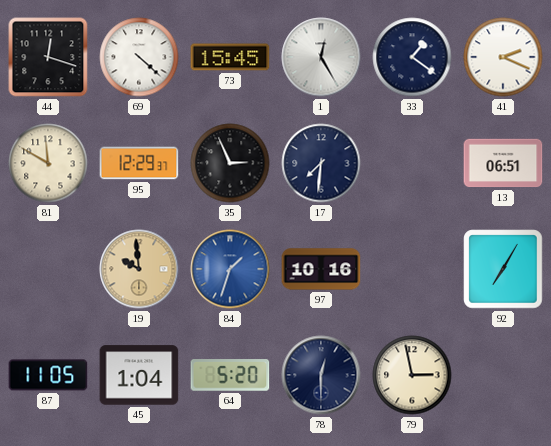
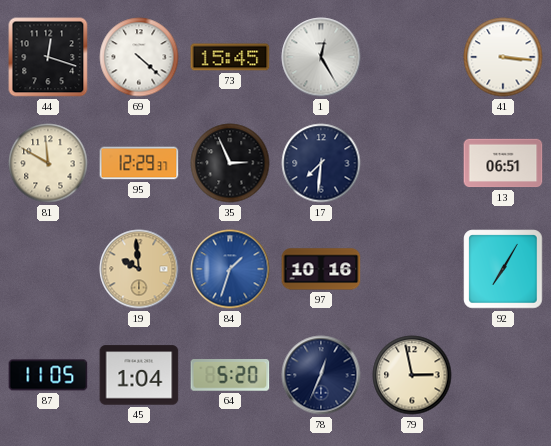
33: 1:21 -> none
41: 2:19 -> 3:16
78: 12:30 -> 12:34
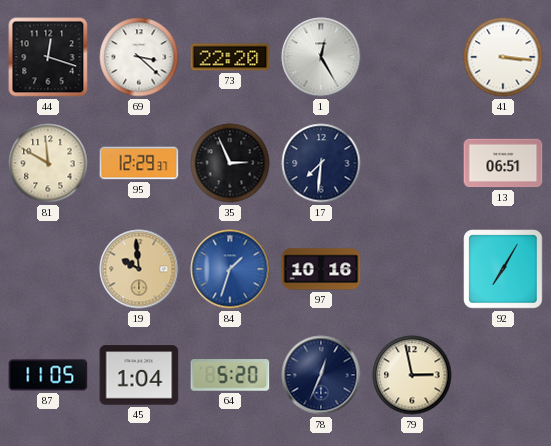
69: 4:22 -> 3:22
73: 15:45 -> 22:20
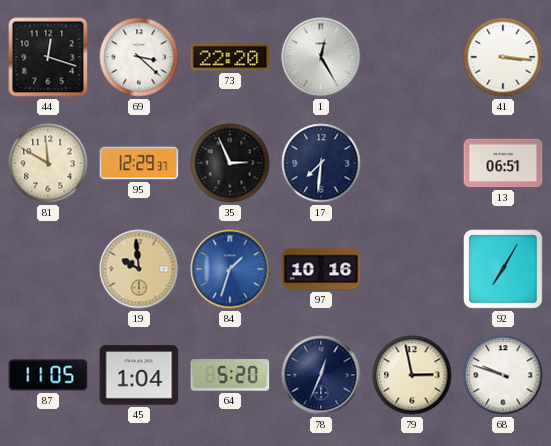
68: none -> 9:48
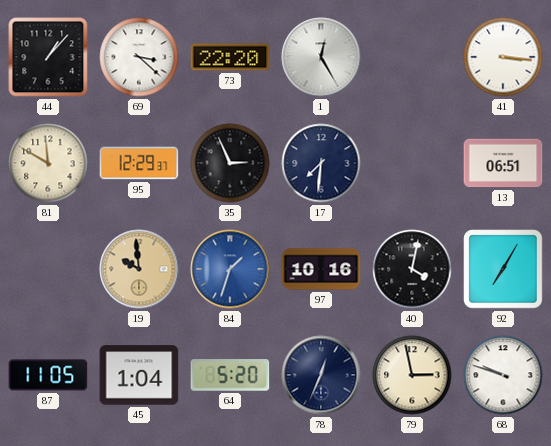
44: 12:18 -> 1:07
40: none -> 4:02
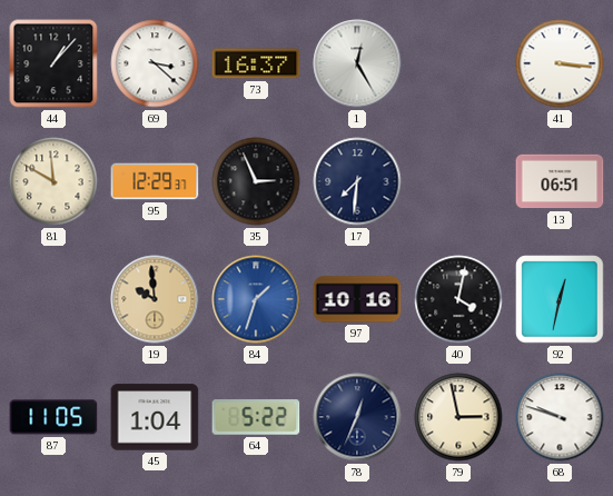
73: 22:20 -> 16:37
92: 7:05 -> 12:32
64: 5:20 -> 5:22
